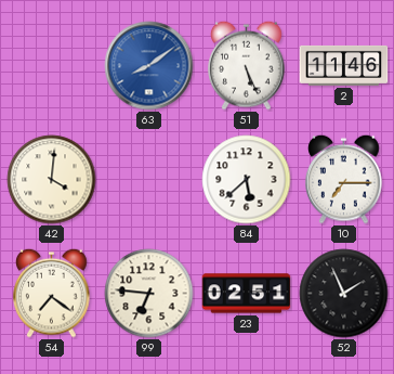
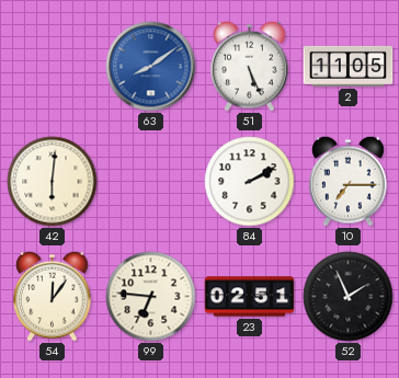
2: 11:46 -> 11:05
42: 4:01 -> 6:01
84: 5:38 -> 2:10
54: 7:21 -> 12:06
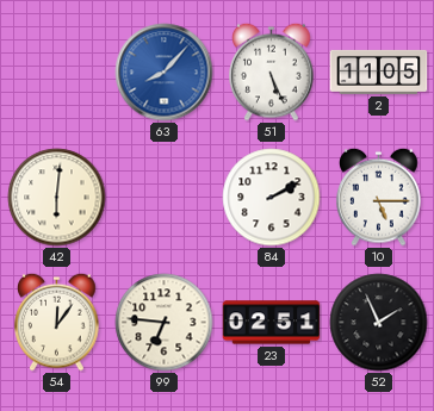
63: 8:09 -> 8:07
10: 7:15 -> 5:15
